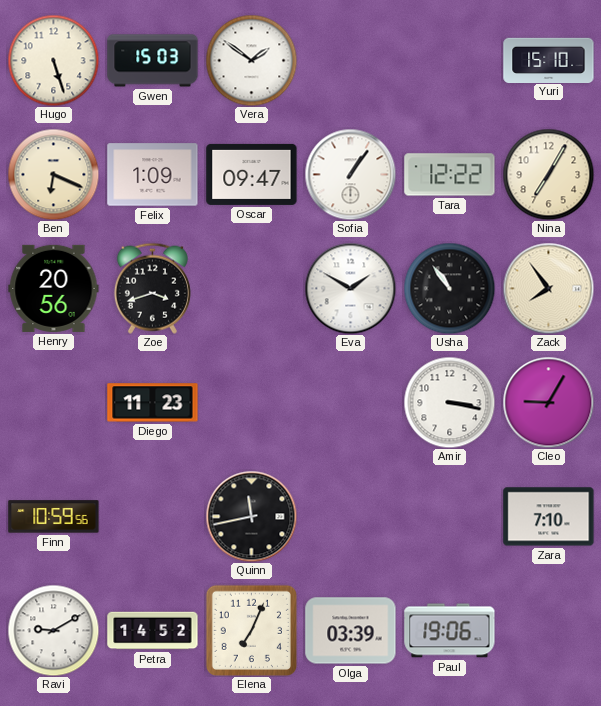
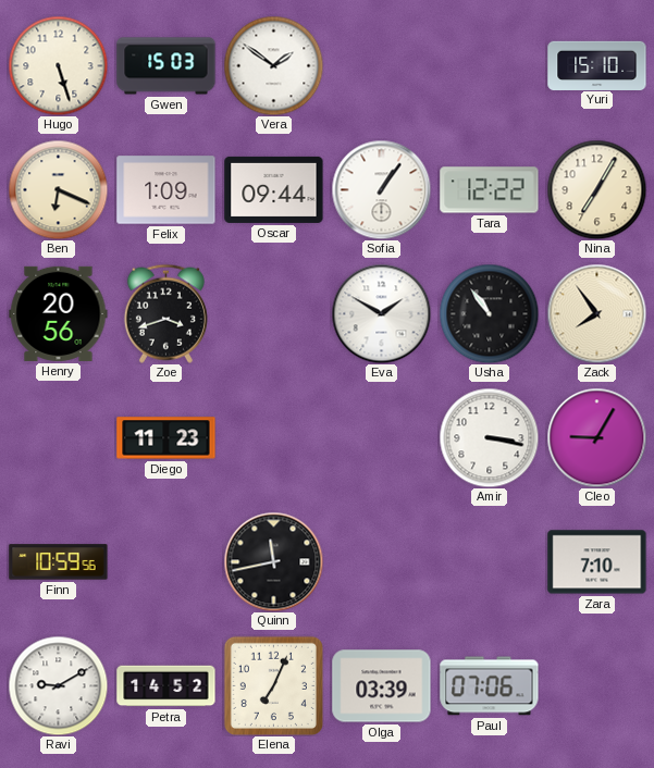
Oscar: 09:47 -> 09:44
Paul: 19:06 -> 07:06
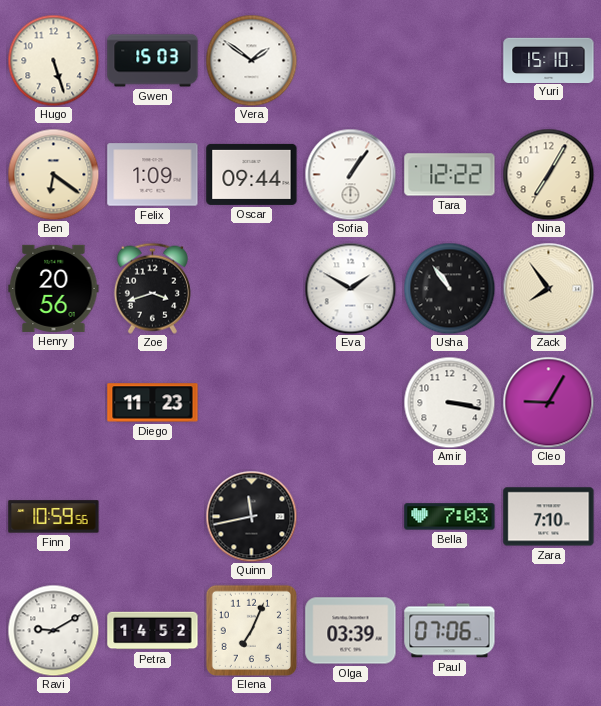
Ben: 6:19 -> 6:21
Bella: none -> 7:03
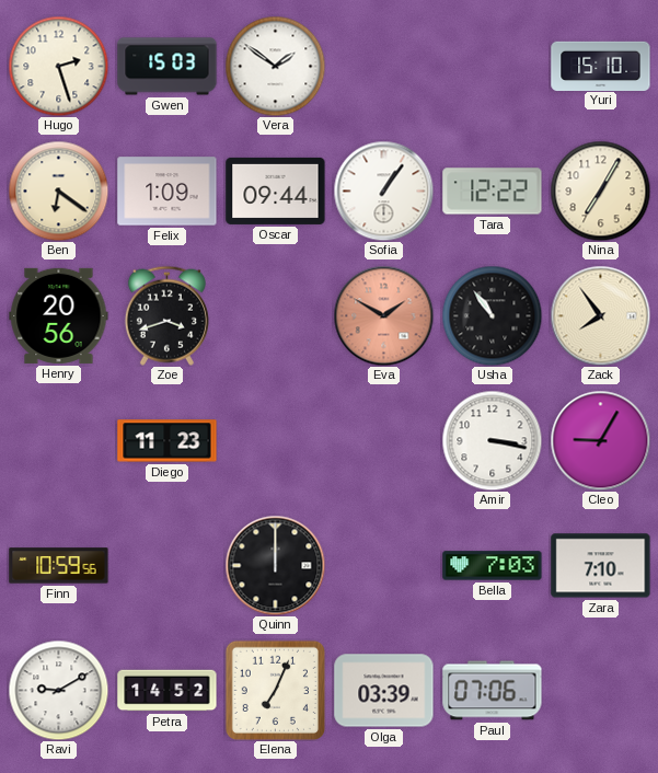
Hugo: 5:27 -> 2:27
Eva dial: white -> salmon
Quinn: 11:43 -> 12:00
